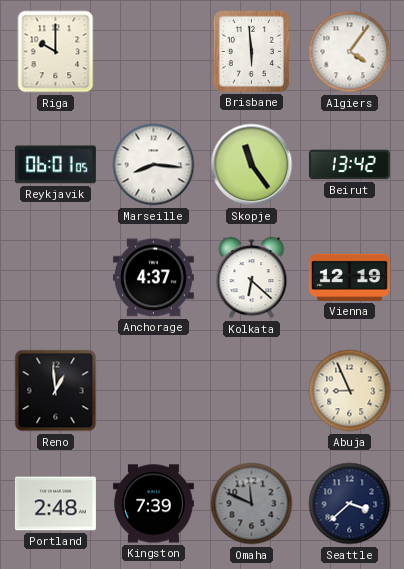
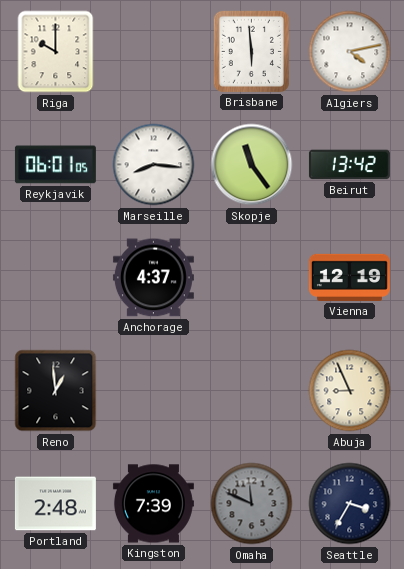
Algiers: 4:06 -> 4:13
Kolkata: 6:22 -> none
Seattle: 3:38 -> 3:35
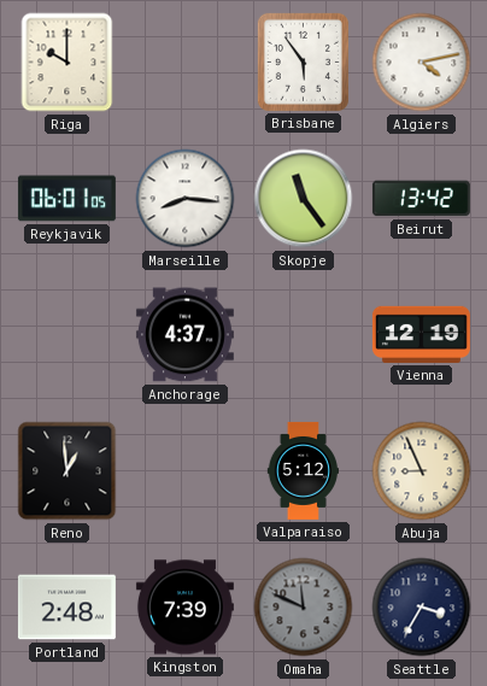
Brisbane: 5:59 -> 5:54
Valparaiso: none -> 5:12
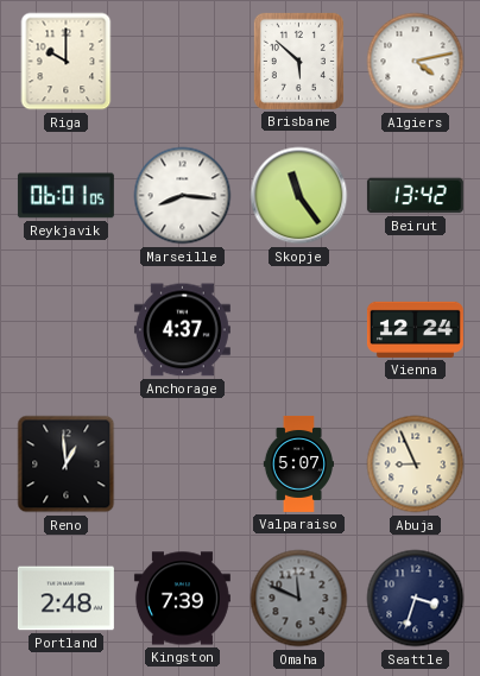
Brisbane: 5:54 -> 5:52
Vienna: 12:19 -> 12:24
Valparaiso: 5:12 -> 5:07
Seattle: 3:35 -> 3:33
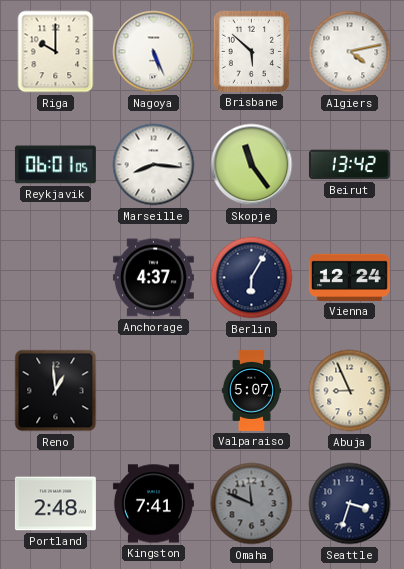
Nagoya: none -> 5:26
Berlin: none -> 6:05
Kingston: 7:39 -> 7:41
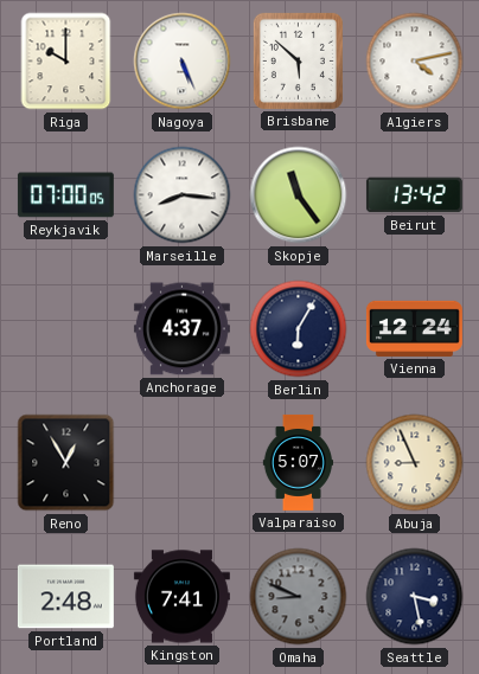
Reykjavik: 06:01 -> 07:00
Reno: 12:59 -> 12:55
Omaha: 11:49 -> 8:49
Seattle: 3:33 -> 3:28
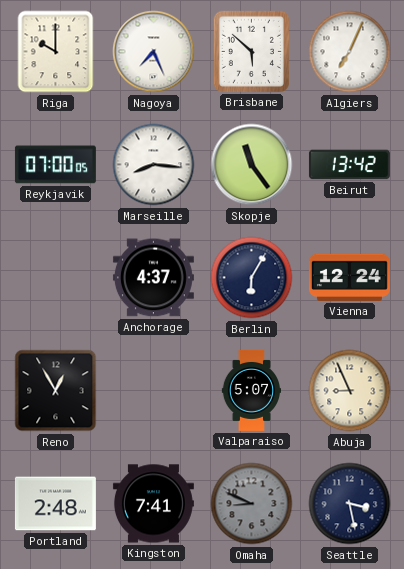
Nagoya: 5:26 -> 7:26
Algiers: 4:13 -> 7:04
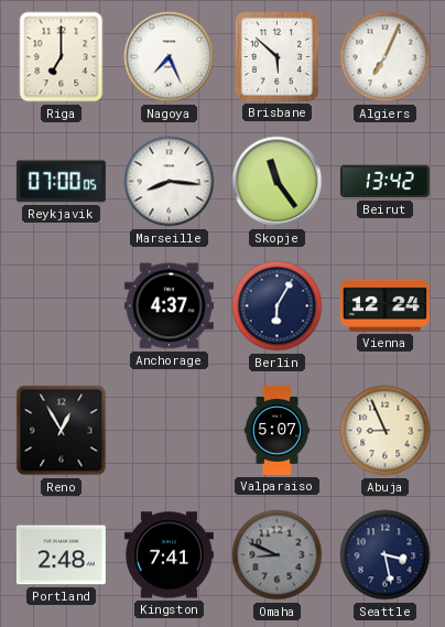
Riga: 10:00 -> 7:00
